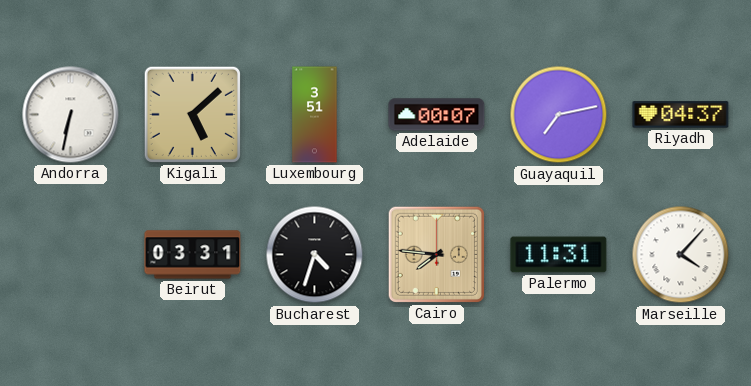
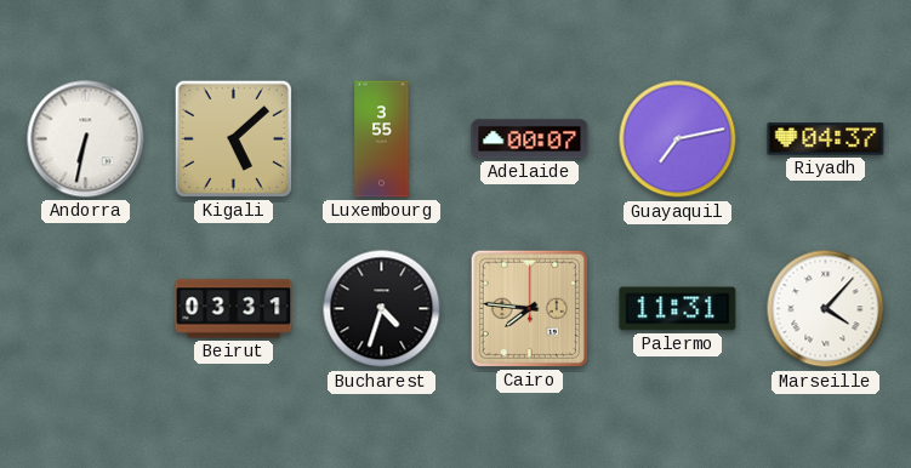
Luxembourg: 3:51 -> 3:55
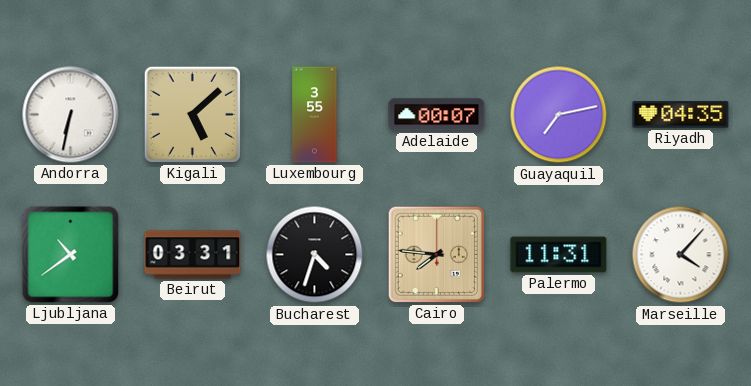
Riyadh: 04:37 -> 04:35
Ljubljana: none -> 10:39
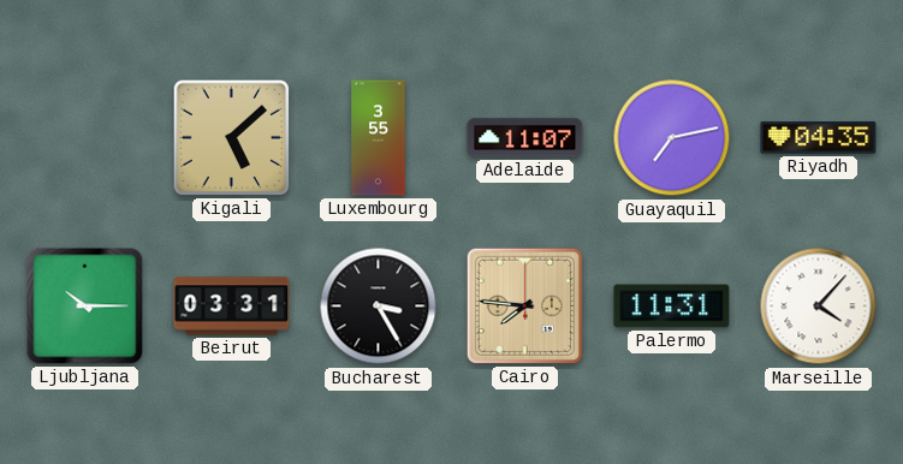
Andorra: 6:32 -> none
Adelaide: 00:07 -> 11:07
Ljubljana: 10:39 -> 10:15
Bucharest: 4:33 -> 3:25
